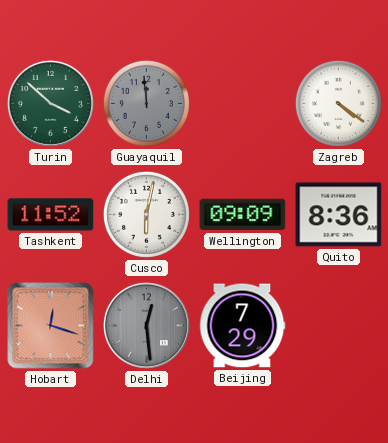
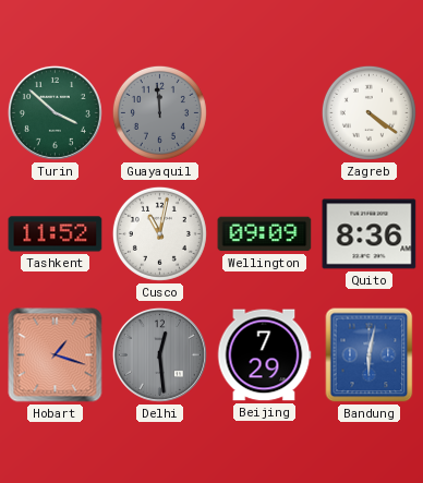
Cusco: 6:02 -> 11:02
Hobart: 12:18 -> 1:18
Bandung: none -> 6:02
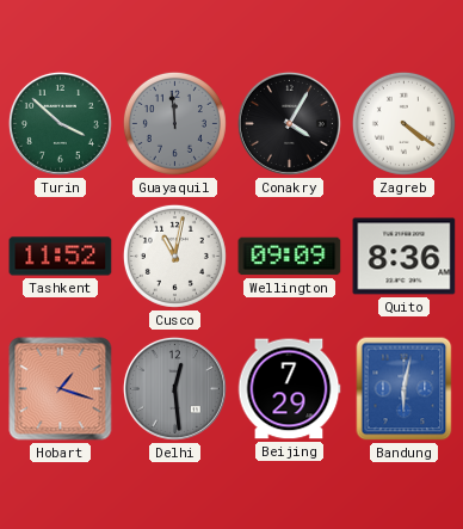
Conakry: none -> 4:05
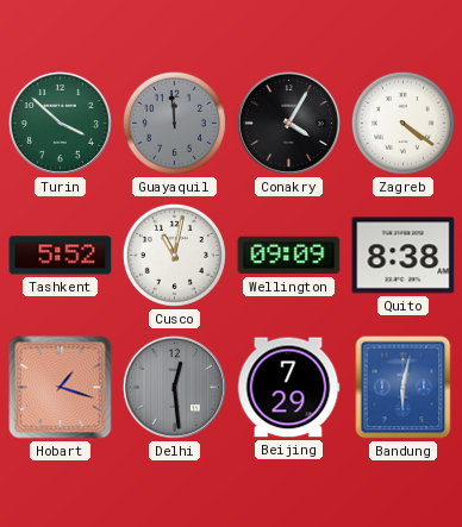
Tashkent: 11:52 -> 5:52
Quito: 8:36 -> 8:38
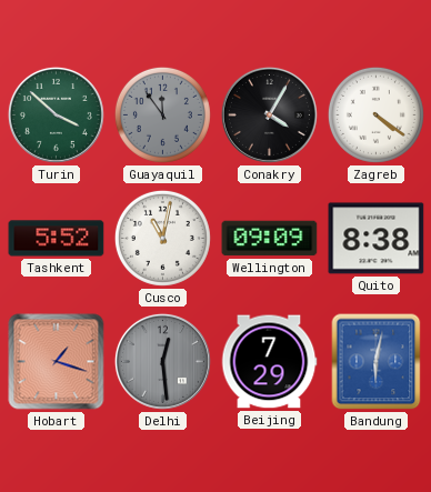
Guayaquil: 11:59 -> 11:54
